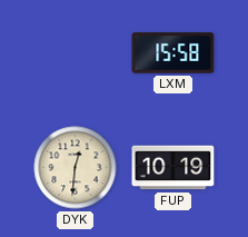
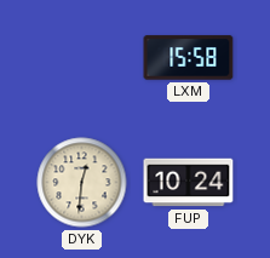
FUP: 10:19 -> 10:24
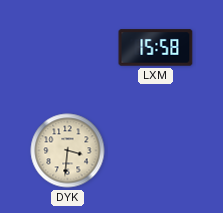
DYK: 12:31 -> 3:31
FUP: 10:24 -> none
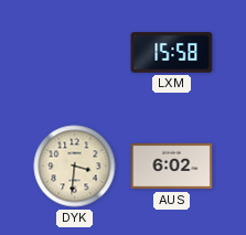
AUS: none -> 6:02
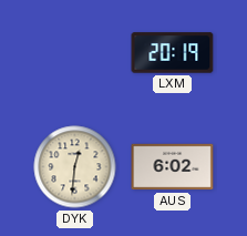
LXM: 15:58 -> 20:19
DYK: 3:31 -> 12:31
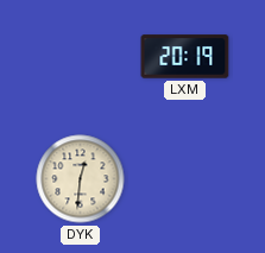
AUS: 6:02 -> none
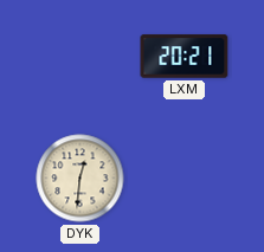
LXM: 20:19 -> 20:21
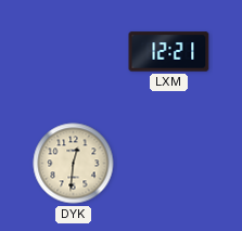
LXM: 20:21 -> 12:21
